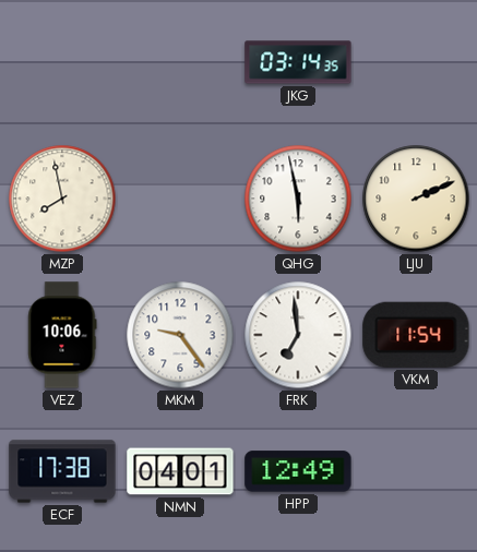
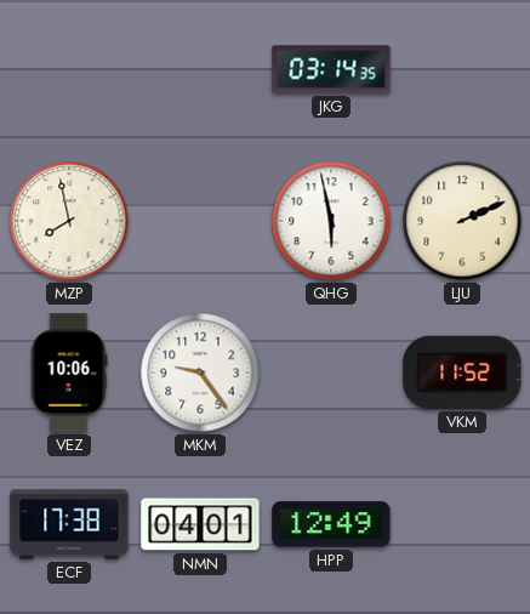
FRK: 6:59 -> none
VKM: 11:54 -> 11:52
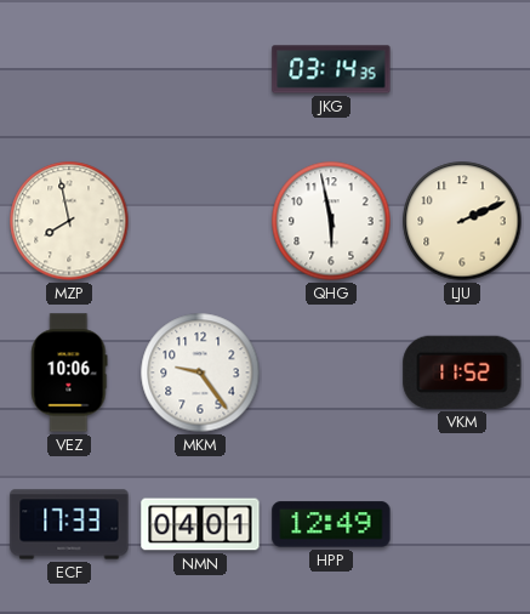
ECF: 17:38 -> 17:33
